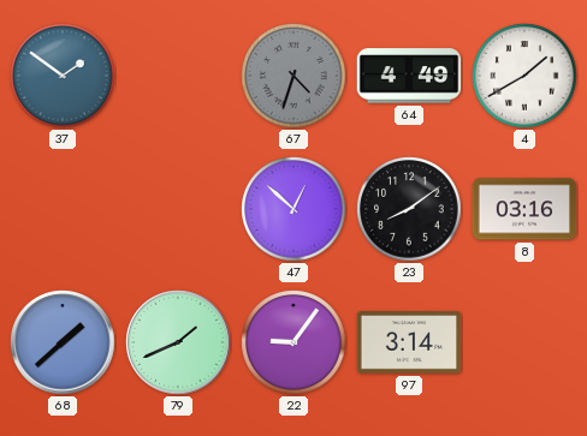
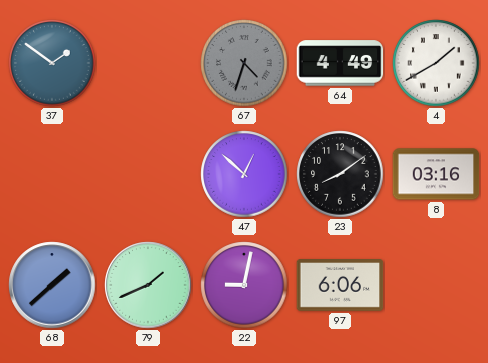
22: 9:06 -> 9:02
97: 3:14 -> 6:06
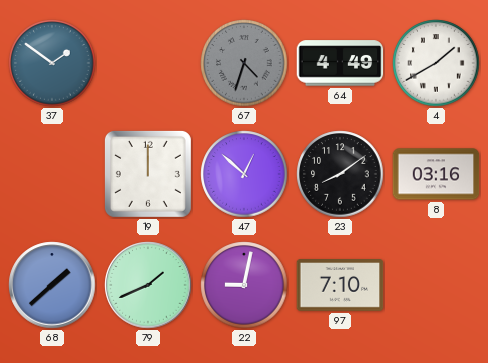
19: none -> 12:00
97: 6:06 -> 7:10
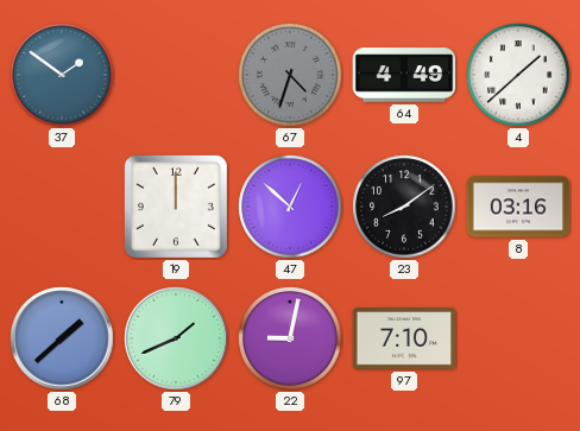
4: 1:40 -> 1:38
